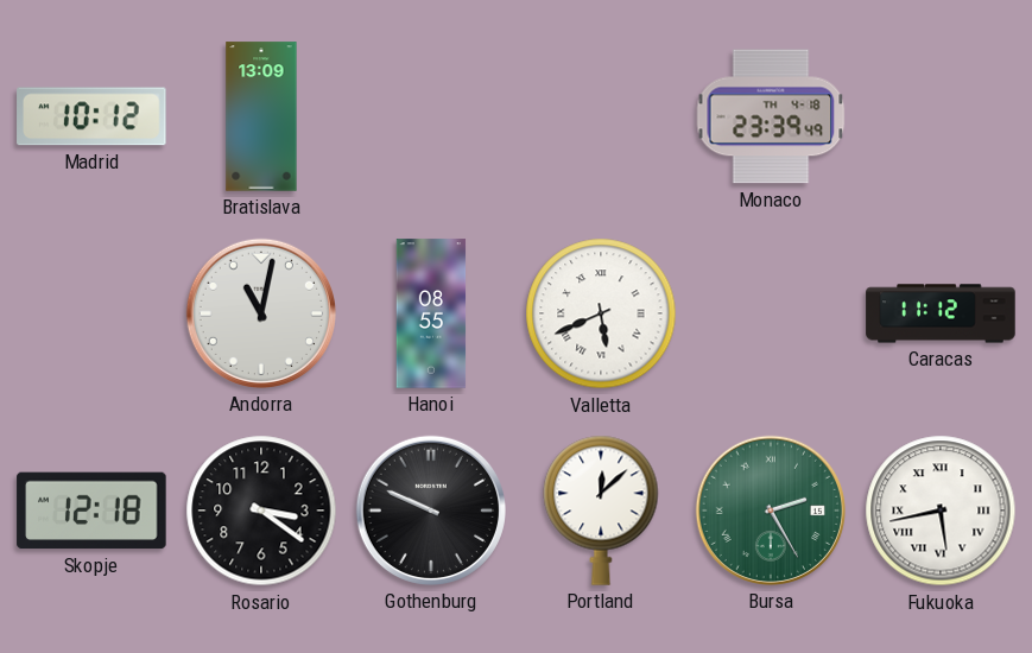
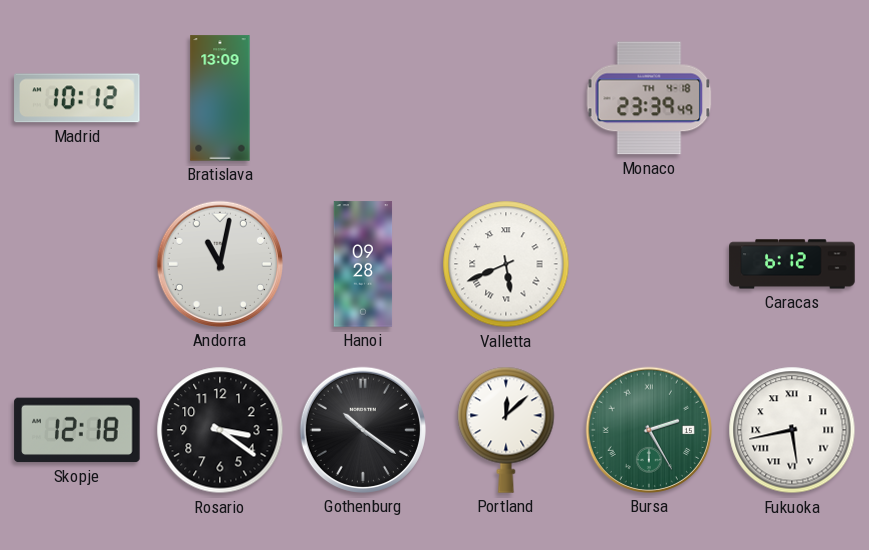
Hanoi: 08:55 -> 09:28
Caracas: 11:12 -> 6:12
Gothenburg: 9:49 -> 10:21
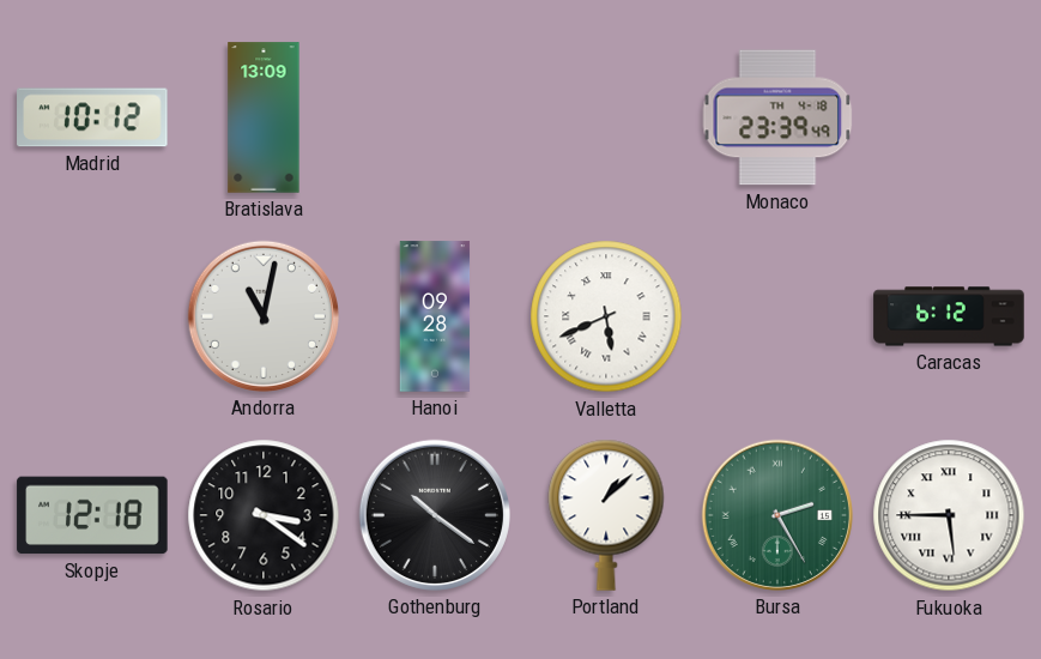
Portland: 12:08 -> 1:08
Fukuoka: 5:43 -> 5:45
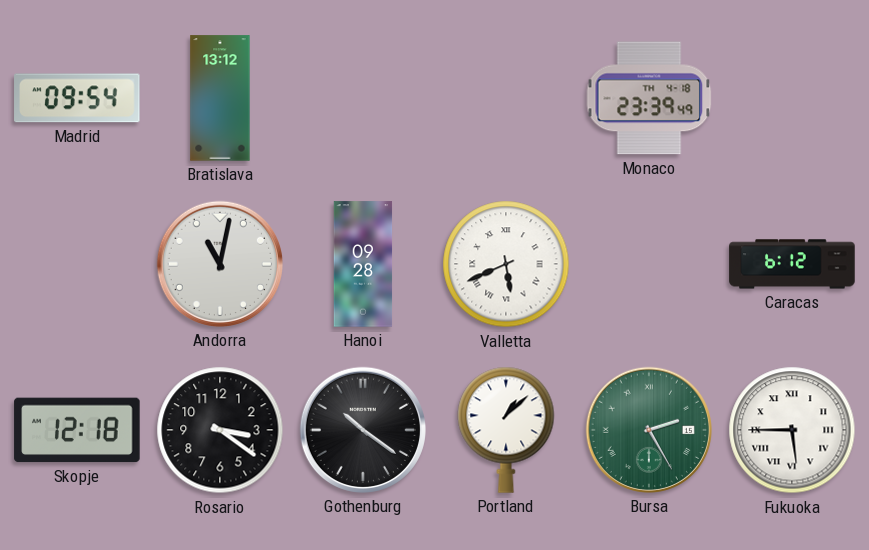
Madrid: 10:12 -> 09:54
Bratislava: 13:09 -> 13:12
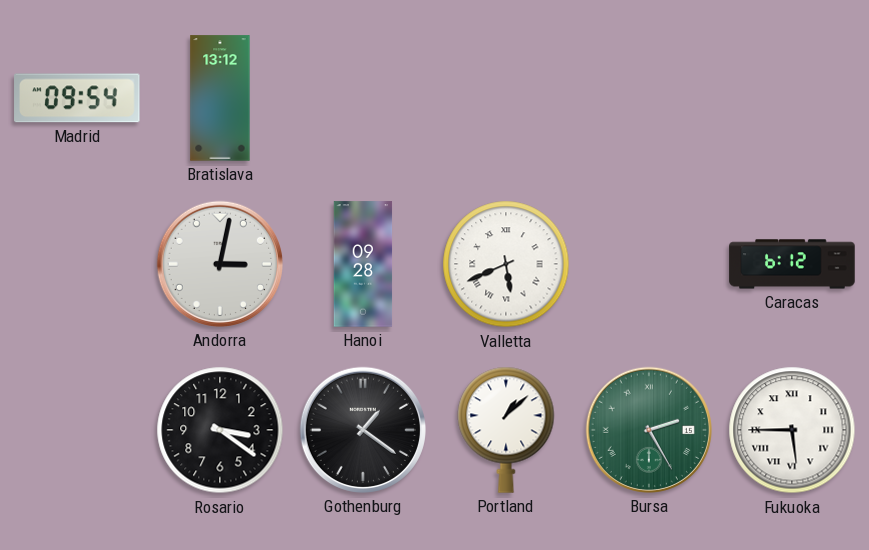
Monaco: 23:39 -> none
Andorra: 11:02 -> 3:02
Skopje: 12:18 -> none
Gothenburg: 10:21 -> 1:21
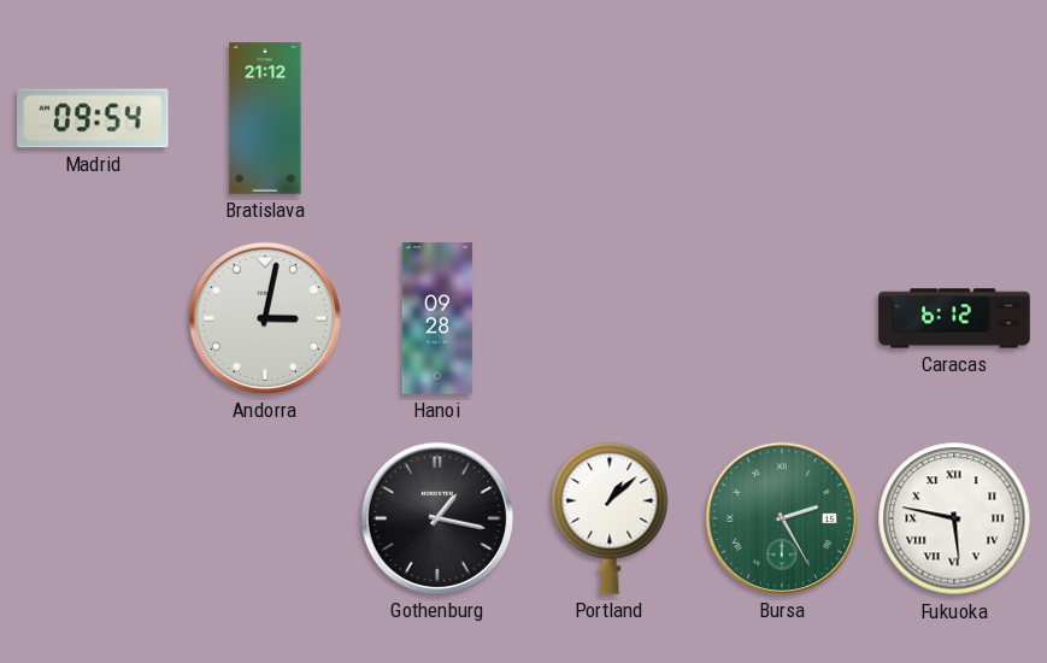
Bratislava: 13:12 -> 21:12
Valletta: 5:41 -> none
Rosario: 3:21 -> none
Gothenburg: 1:21 -> 1:17
Fukuoka: 5:45 -> 5:47
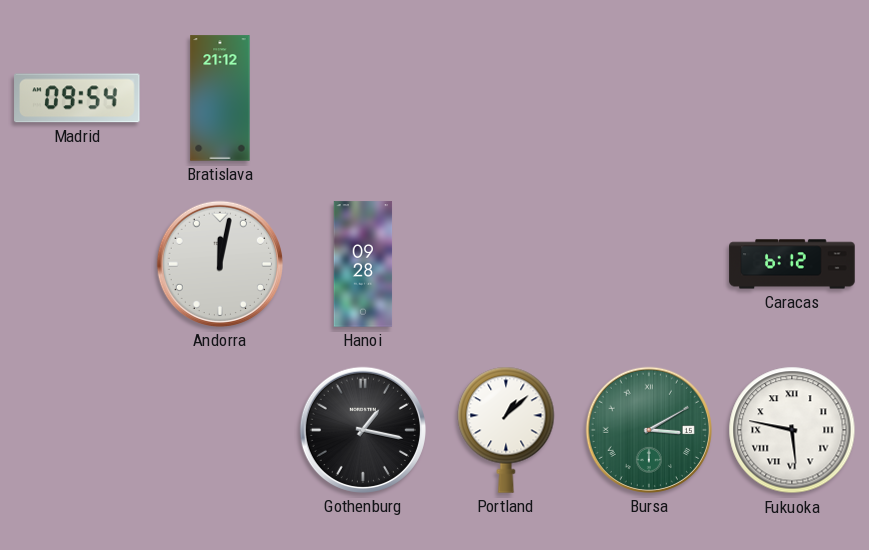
Andorra: 3:02 -> 12:02
Bursa: 2:25 -> 3:10
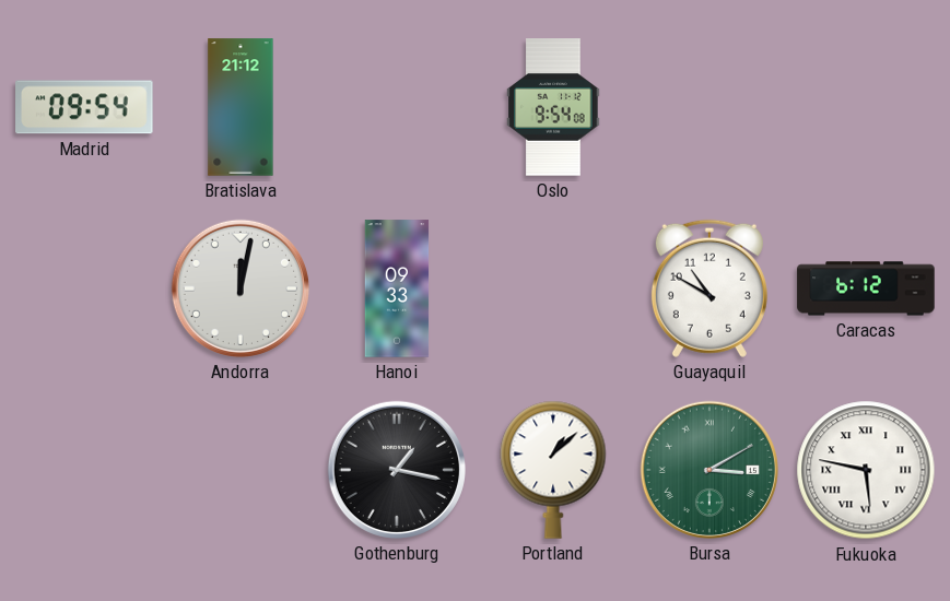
Oslo: none -> 9:54
Hanoi: 09:28 -> 09:33
Guayaquil: none -> 10:50
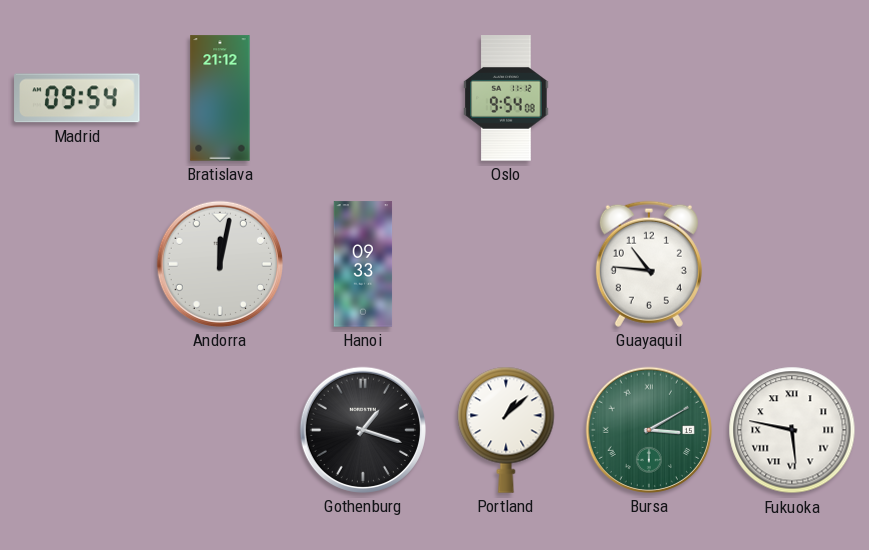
Guayaquil: 10:50 -> 10:46
Caracas: 6:12 -> none
Gothenburg: 1:17 -> 1:18
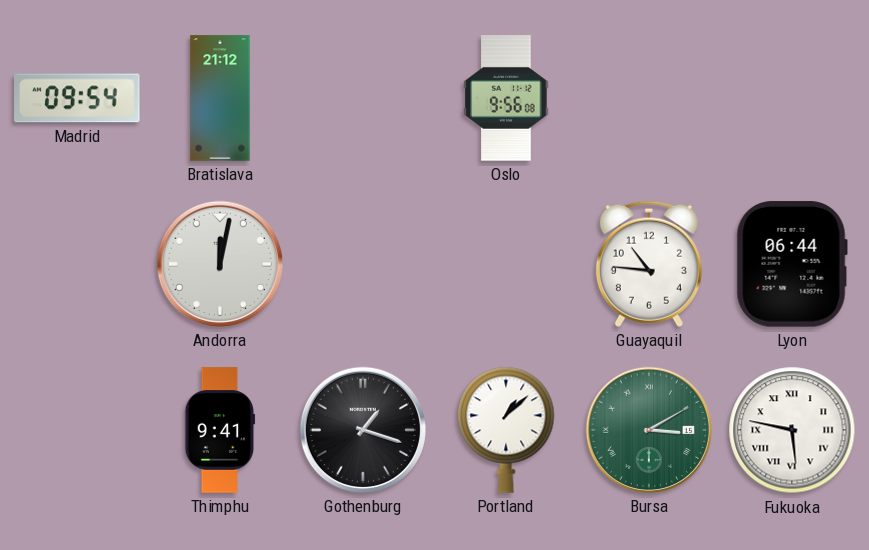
Oslo: 9:54 -> 9:56
Hanoi: 09:33 -> none
Lyon: none -> 06:44
Thimphu: none -> 9:41
